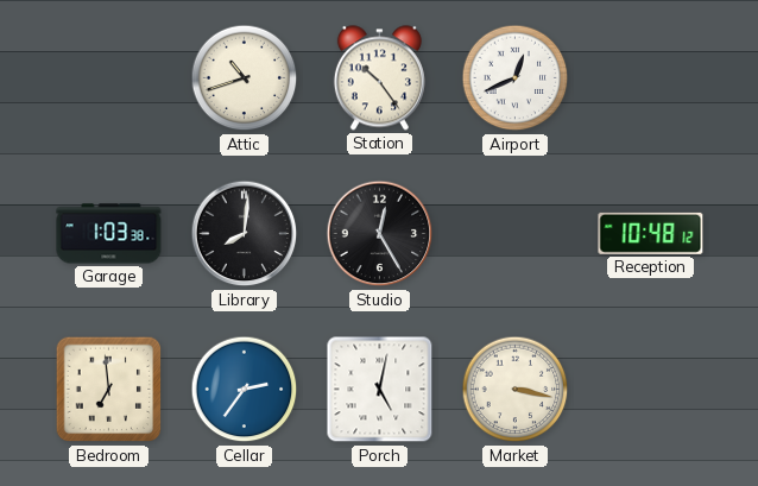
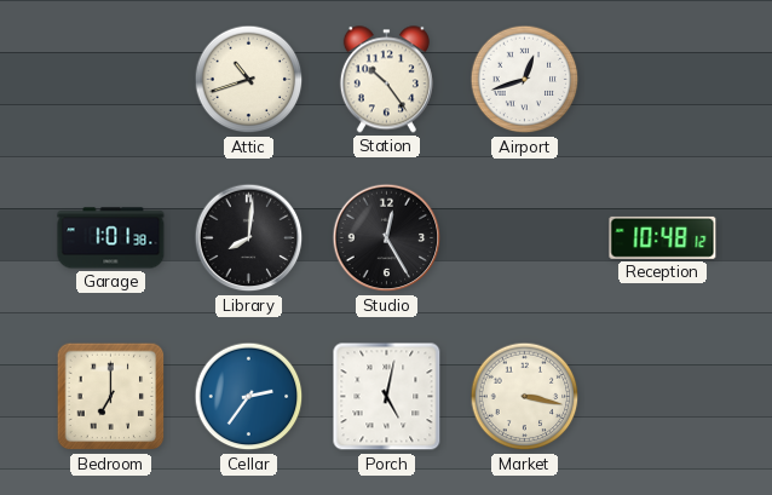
Airport: 12:41 -> 12:42
Garage: 1:03 -> 1:01
Bedroom: 6:59 -> 7:00
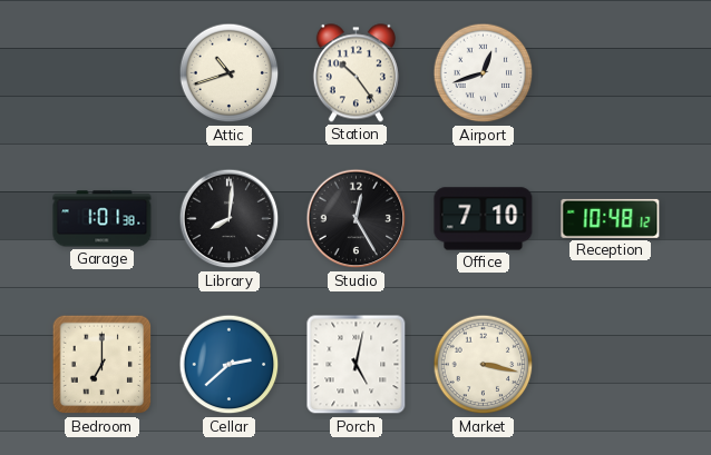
Office: none -> 7:10
Cellar: 2:36 -> 2:38
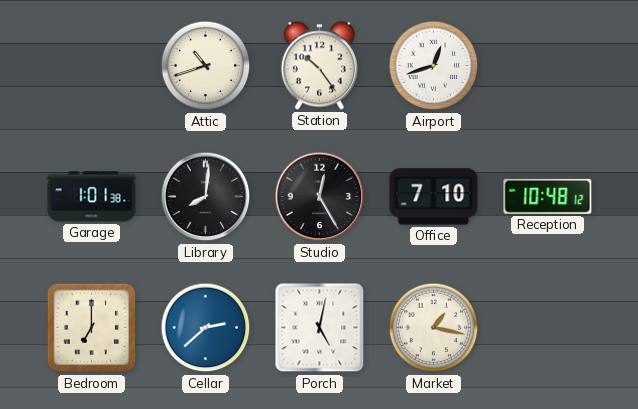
Market: 3:17 -> 1:17
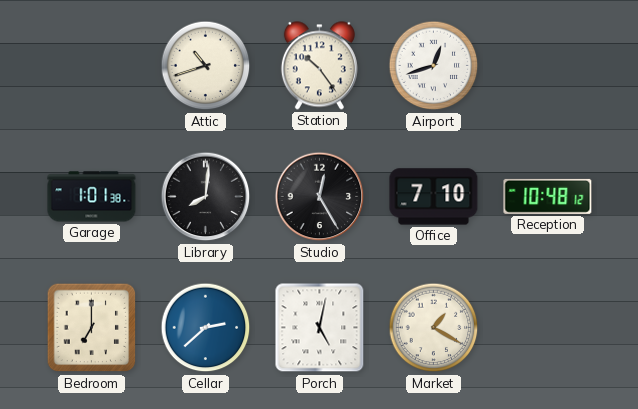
Market: 1:17 -> 1:20
